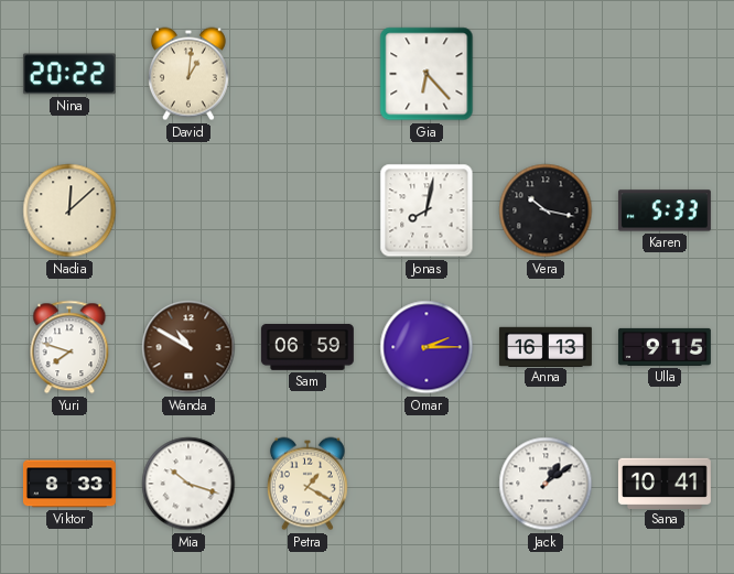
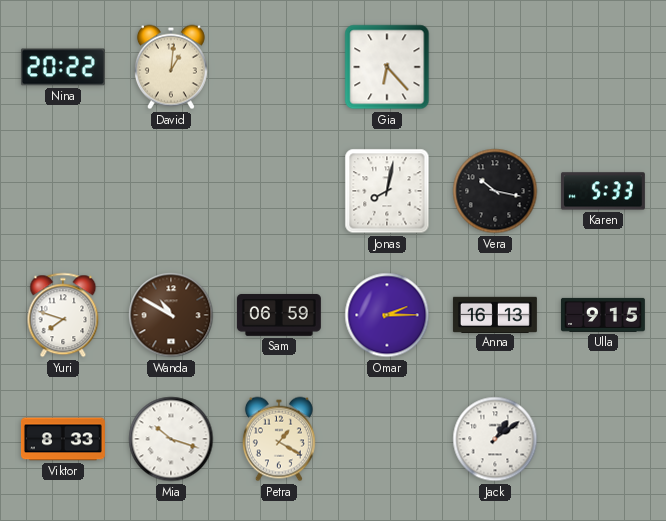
Nadia: 12:08 -> none
Sana: 10:41 -> none
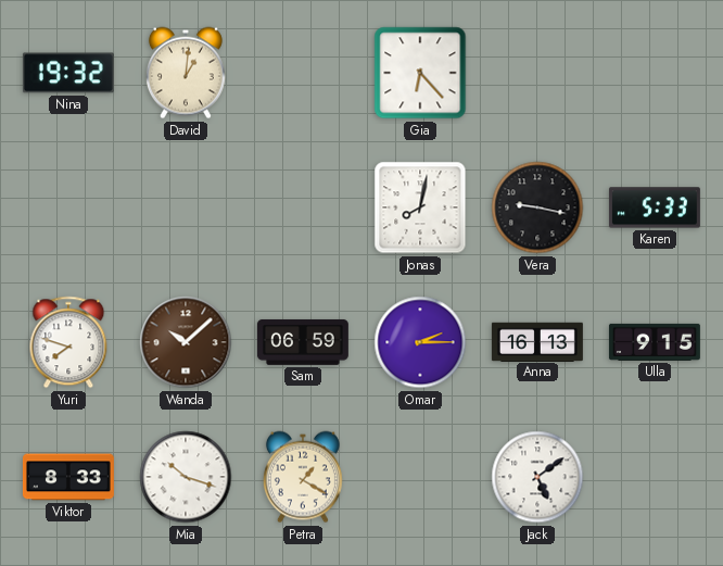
Nina: 20:22 -> 19:32
Vera: 10:17 -> 9:17
Wanda: 10:50 -> 10:08
Jack: 1:09 -> 5:09
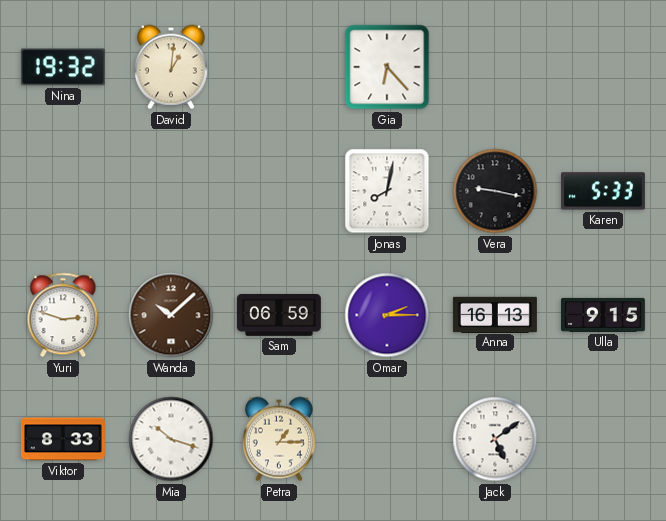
Yuri: 7:48 -> 2:48
Petra: 1:20 -> 1:15
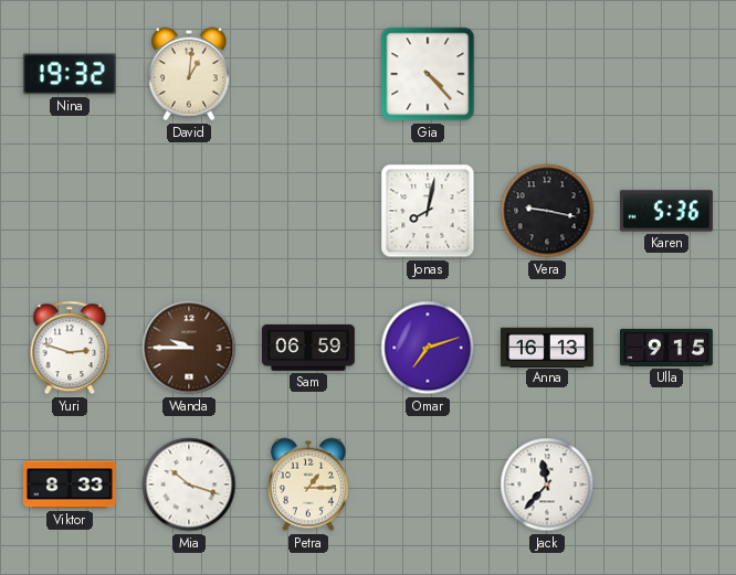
Gia: 6:23 -> 4:23
Karen: 5:33 -> 5:36
Wanda: 10:08 -> 9:45
Omar: 2:15 -> 7:12
Jack: 5:09 -> 11:37
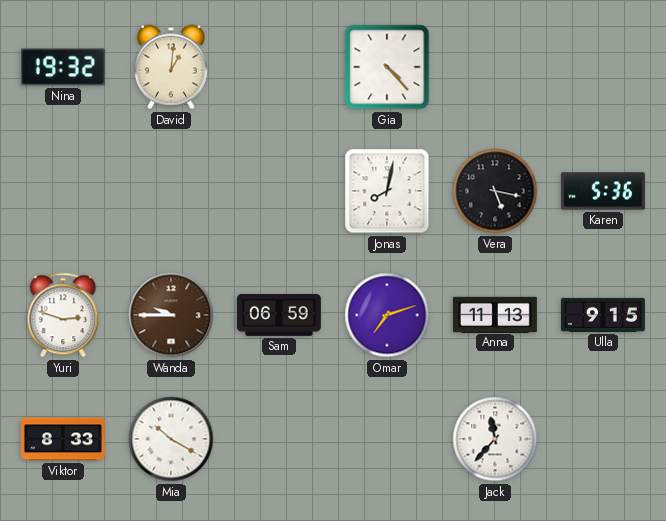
Vera: 9:17 -> 5:17
Anna: 16:13 -> 11:13
Mia: 10:18 -> 10:20
Petra: 1:15 -> none
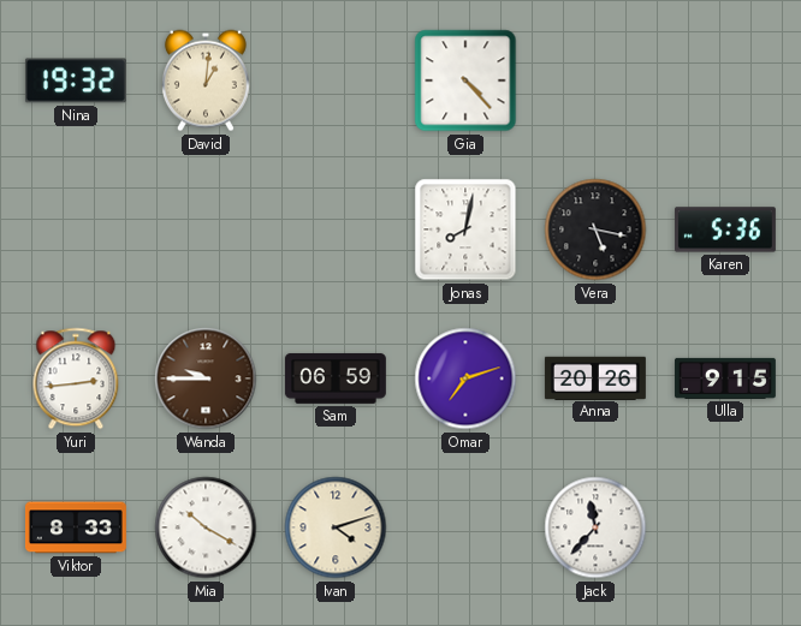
Yuri: 2:48 -> 2:44
Anna: 11:13 -> 20:26
Ivan: none -> 4:12
